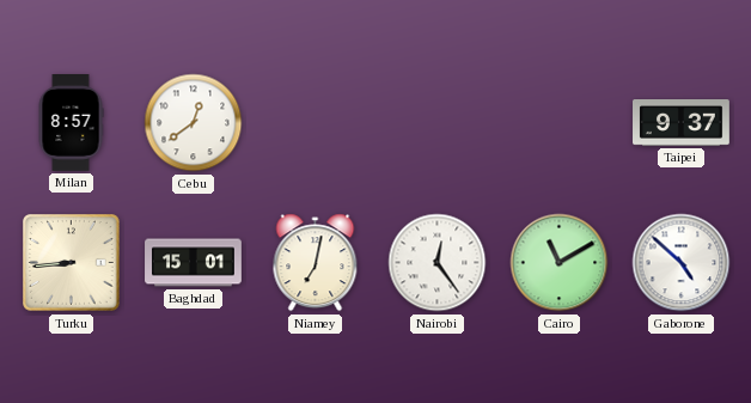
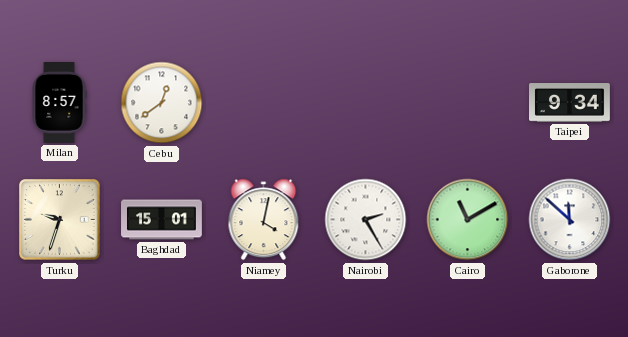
Taipei: 9:37 -> 9:34
Turku: 8:44 -> 9:33
Niamey: 7:02 -> 4:02
Nairobi: 12:24 -> 2:25
Gaborone: 4:52 -> 11:52
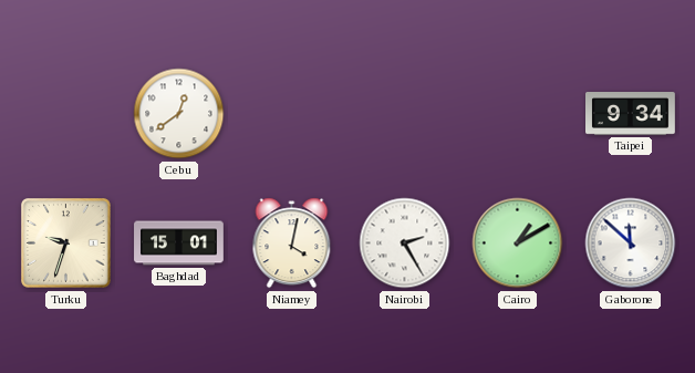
Milan: 8:57 -> none
Cairo: 11:10 -> 1:10
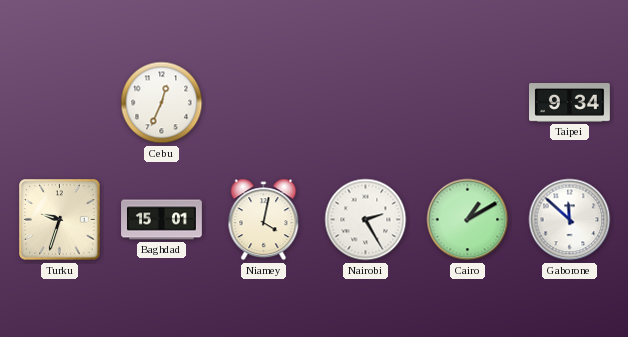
Cebu: 12:39 -> 12:34
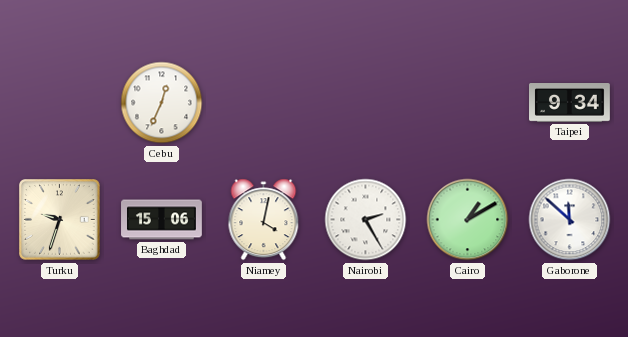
Baghdad: 15:01 -> 15:06
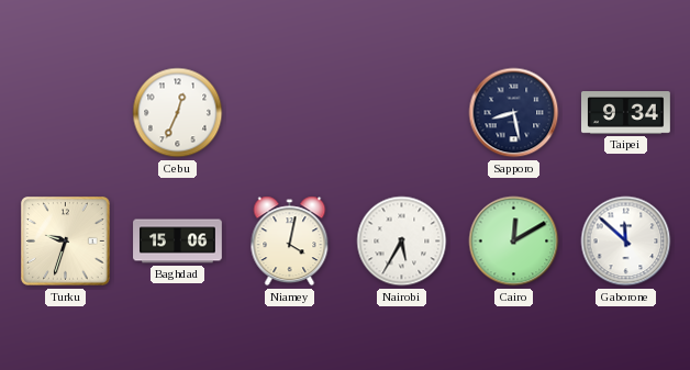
Sapporo: none -> 8:28
Nairobi: 2:25 -> 5:35
Cairo: 1:10 -> 12:10
